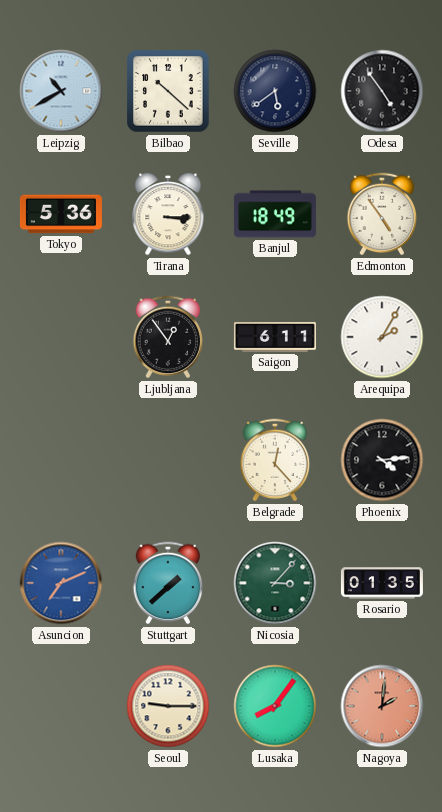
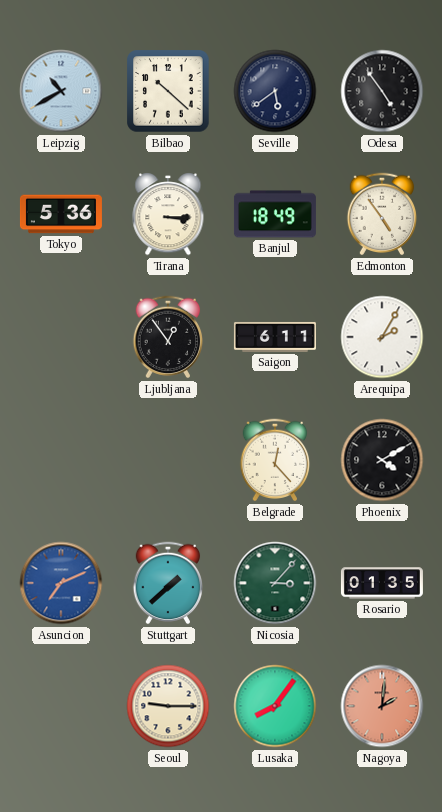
Phoenix: 4:14 -> 4:10
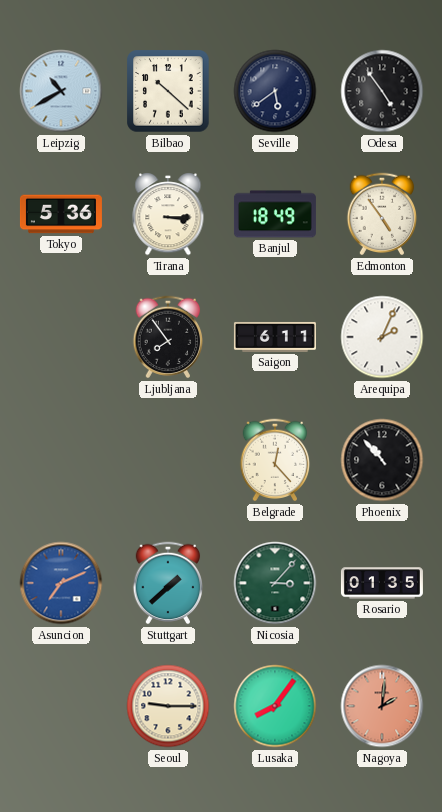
Ljubljana: 12:54 -> 7:54
Arequipa: 2:05 -> 2:04
Phoenix: 4:10 -> 10:53
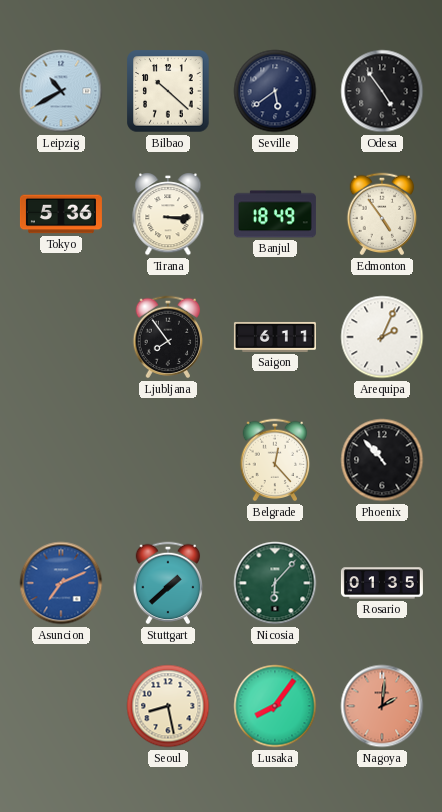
Nicosia: 3:07 -> 6:07
Seoul: 9:15 -> 8:28
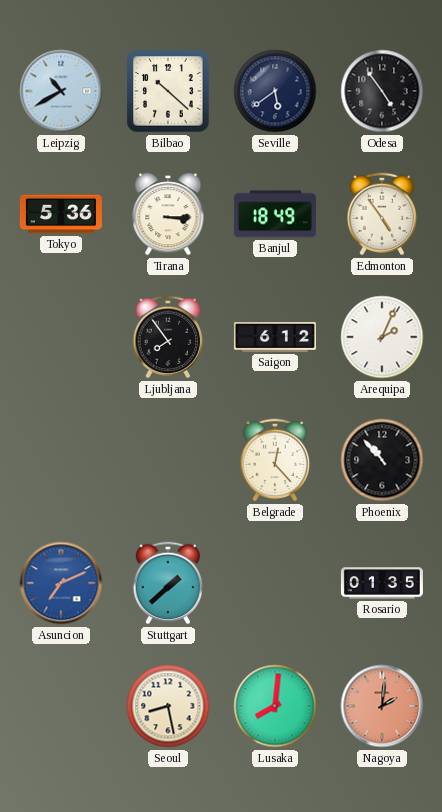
Saigon: 6:11 -> 6:12
Nicosia: 6:07 -> none
Lusaka: 8:06 -> 8:01
